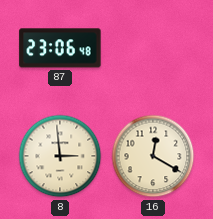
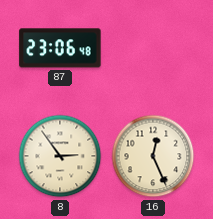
8: 2:59 -> 2:54
16: 12:20 -> 12:26
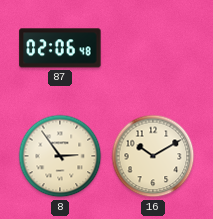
87: 23:06 -> 02:06
16: 12:26 -> 10:10
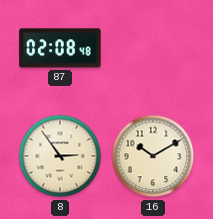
87: 02:06 -> 02:08
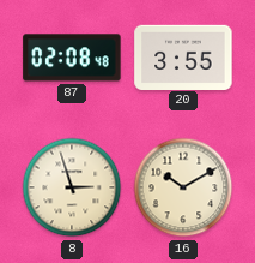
20: none -> 3:55
8: 2:54 -> 2:57
